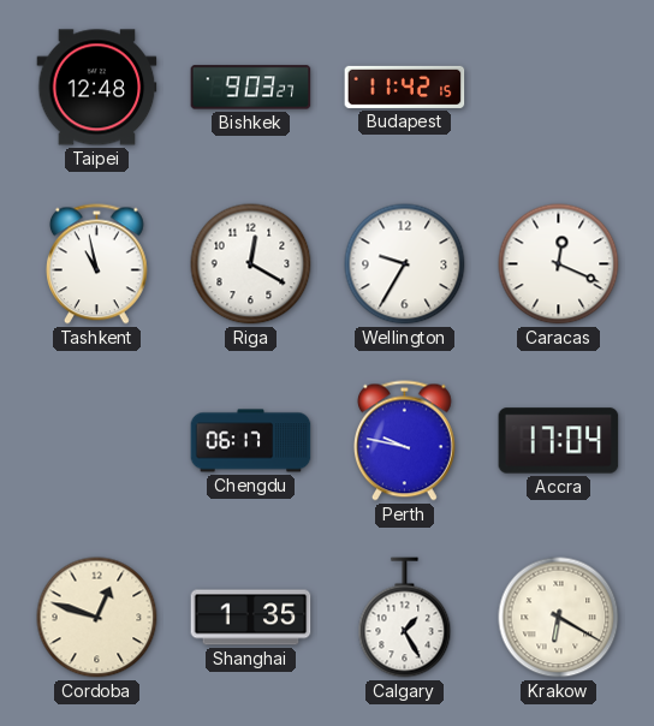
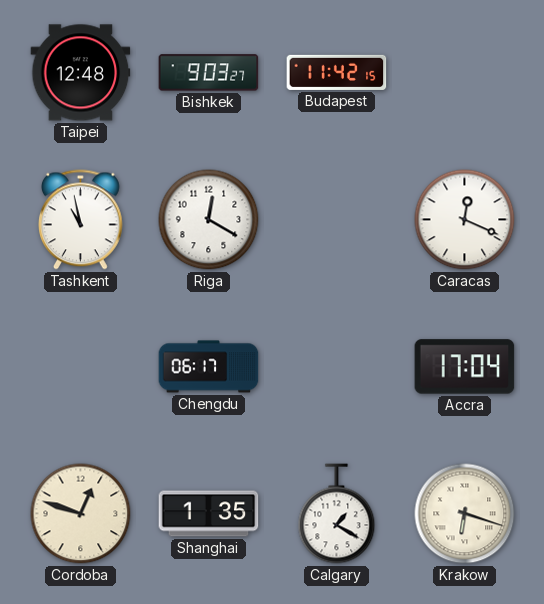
Wellington: 9:35 -> none
Perth: 9:47 -> none
Calgary: 1:25 -> 1:20
Krakow: 6:20 -> 6:18
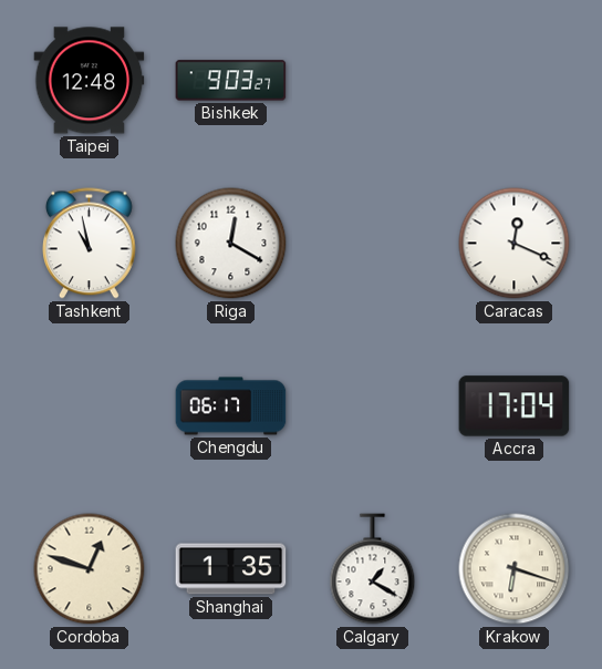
Budapest: 11:42 -> none
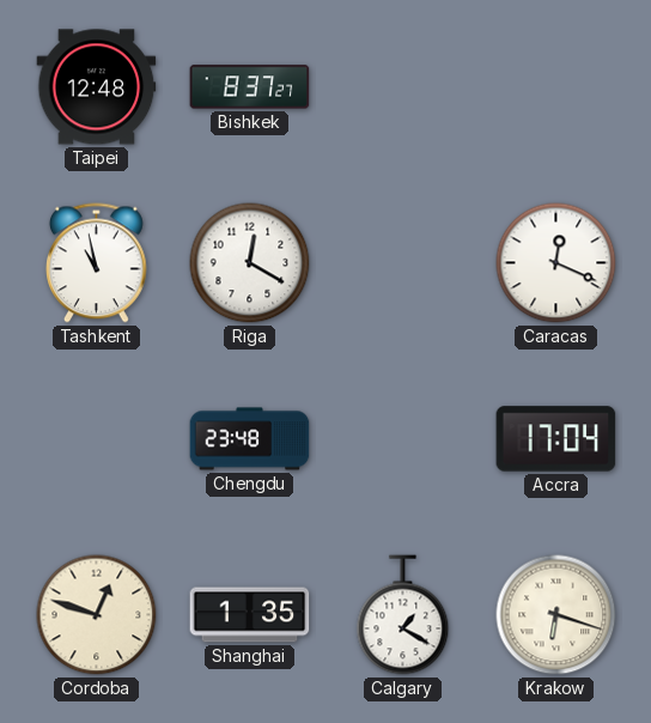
Bishkek: 9:03 -> 8:37
Chengdu: 06:17 -> 23:48
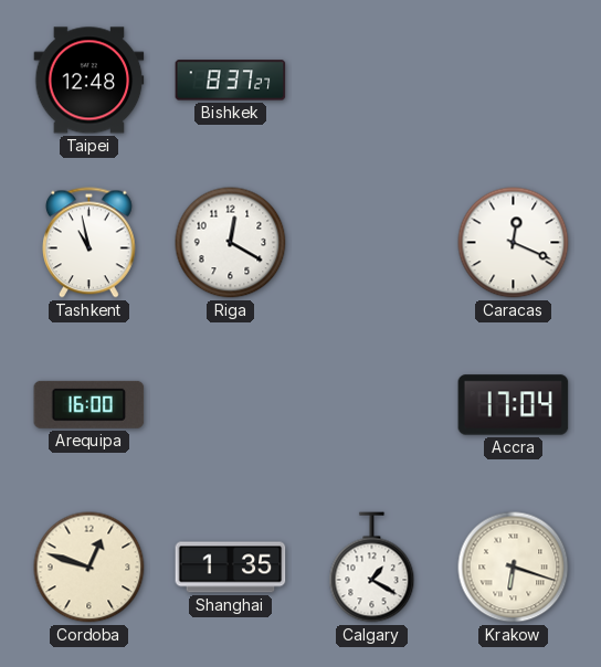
Arequipa: none -> 16:00
Chengdu: 23:48 -> none
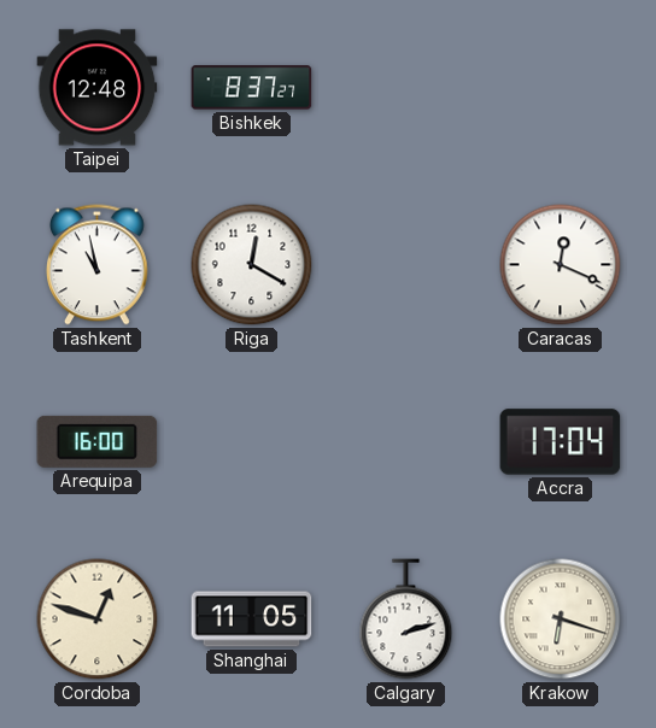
Shanghai: 1:35 -> 11:05
Calgary: 1:20 -> 2:12
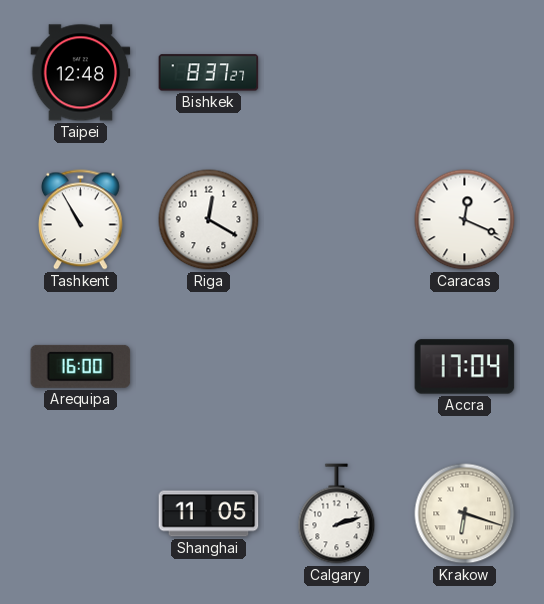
Tashkent: 10:58 -> 10:55
Cordoba: 12:48 -> none
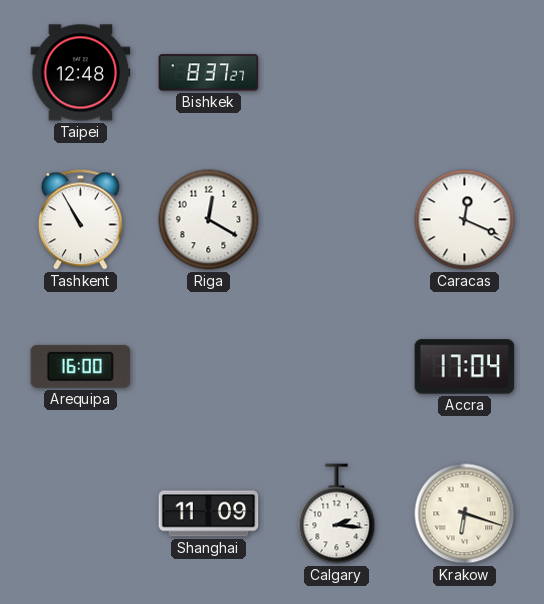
Shanghai: 11:05 -> 11:09
Calgary: 2:12 -> 2:16
